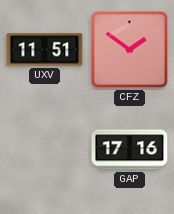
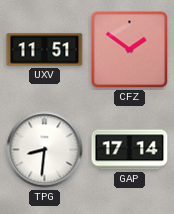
TPG: none -> 8:31
GAP: 17:16 -> 17:14
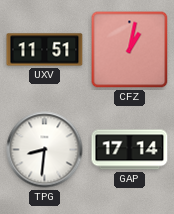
CFZ: 1:51 -> 1:02
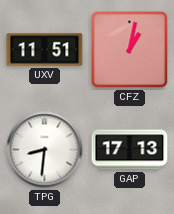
GAP: 17:14 -> 17:13
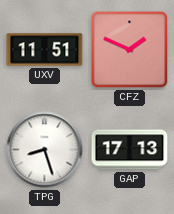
CFZ: 1:02 -> 1:49
TPG: 8:31 -> 8:27
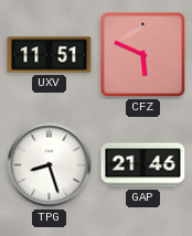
CFZ: 1:49 -> 5:49
GAP: 17:13 -> 21:46
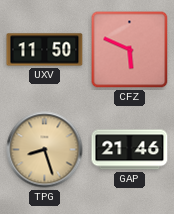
UXV: 11:51 -> 11:50
TPG dial: white -> champagne
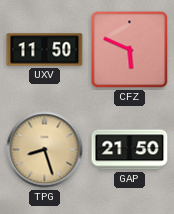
GAP: 21:46 -> 21:50
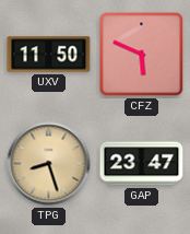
GAP: 21:50 -> 23:47
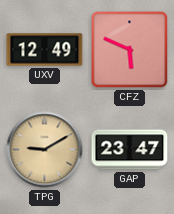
UXV: 11:50 -> 12:49
TPG: 8:27 -> 9:10
